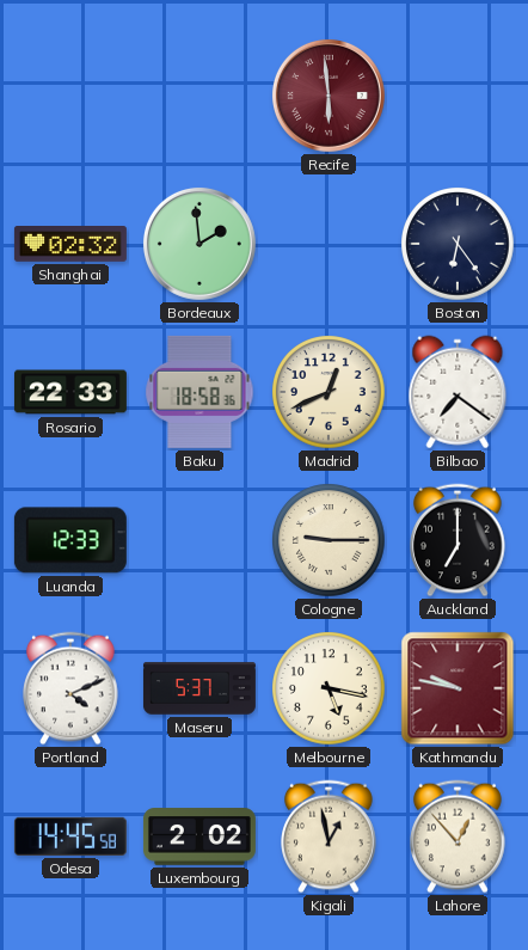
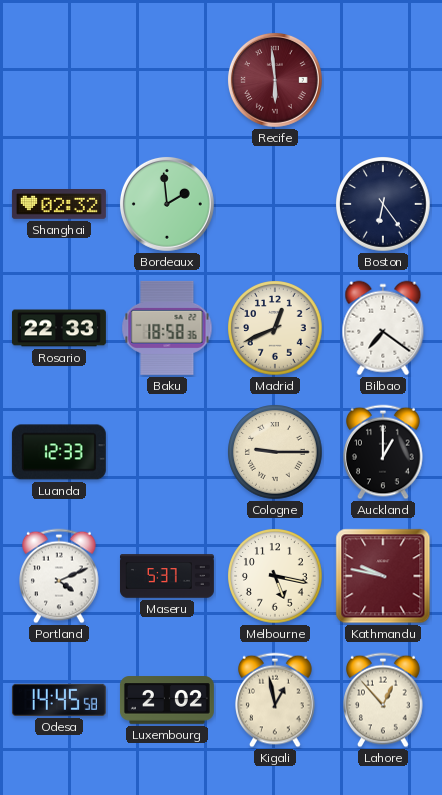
Auckland: 7:00 -> 1:00
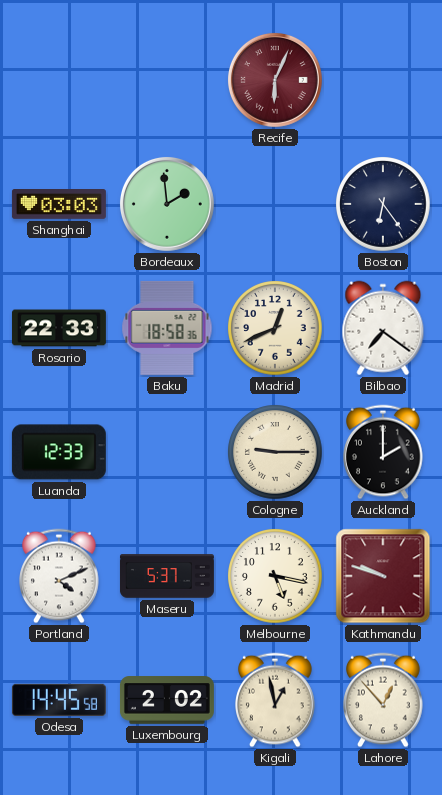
Recife: 5:59 -> 6:04
Shanghai: 02:32 -> 03:03
Auckland: 1:00 -> 2:00
Kathmandu: 9:47 -> 9:48
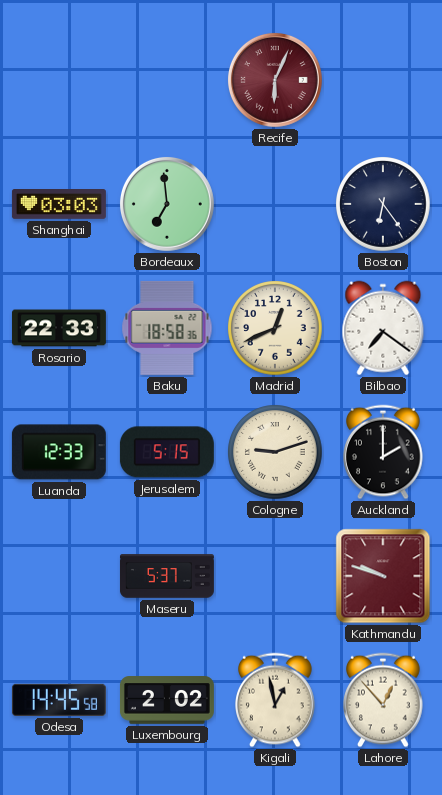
Bordeaux: 1:59 -> 6:59
Jerusalem: none -> 5:15
Cologne: 9:15 -> 9:12
Portland: 4:11 -> none
Melbourne: 5:17 -> none
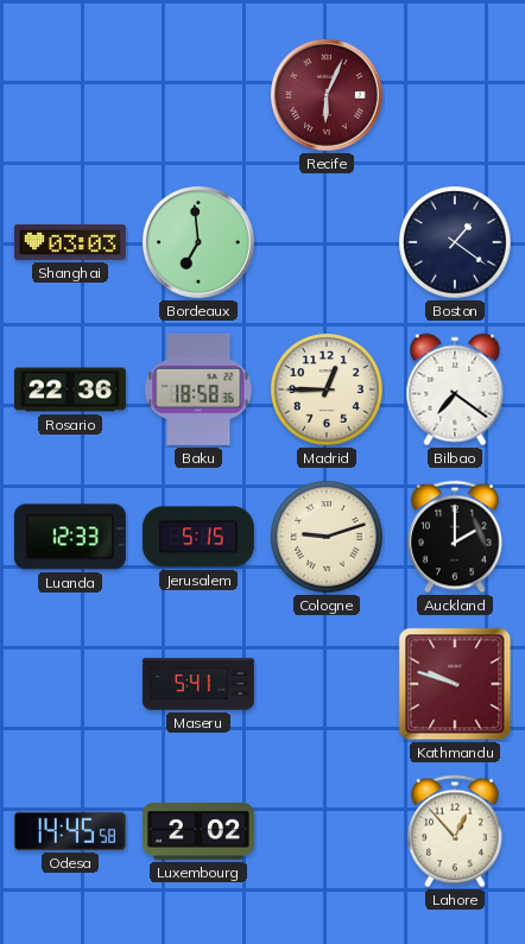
Boston: 6:24 -> 1:21
Rosario: 22:33 -> 22:36
Madrid: 12:41 -> 12:45
Maseru: 5:37 -> 5:41
Kigali: 12:58 -> none
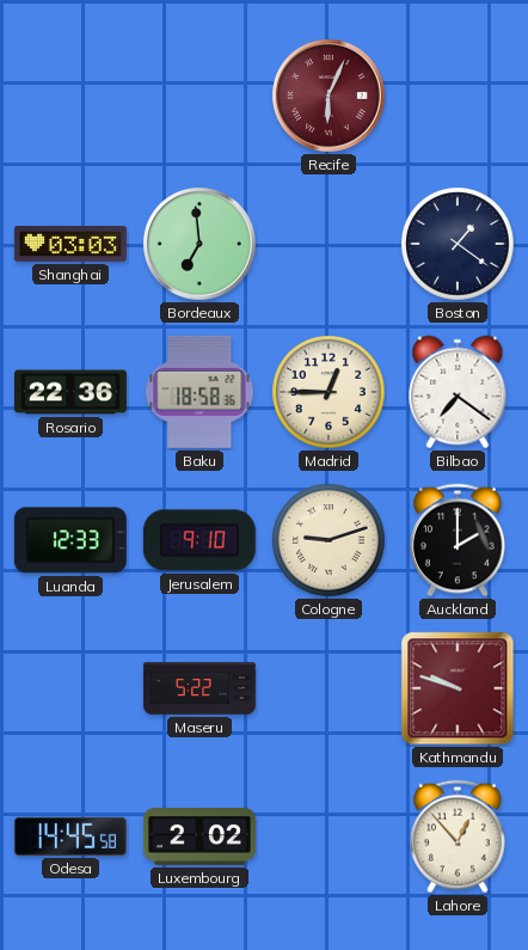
Jerusalem: 5:15 -> 9:10
Maseru: 5:41 -> 5:22
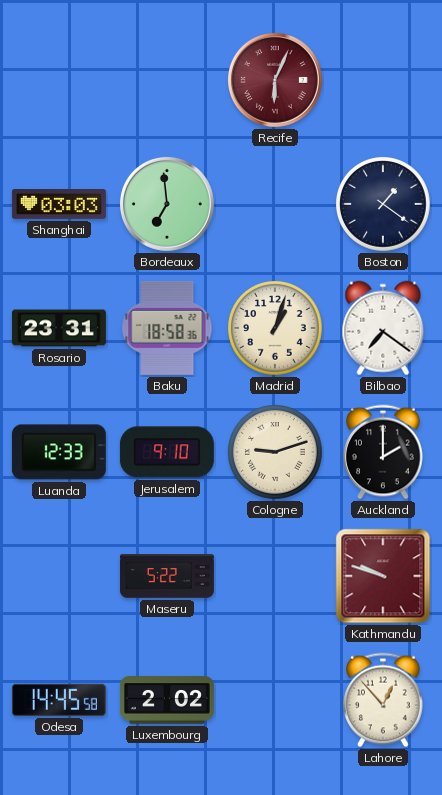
Rosario: 22:36 -> 23:31
Madrid: 12:45 -> 1:03
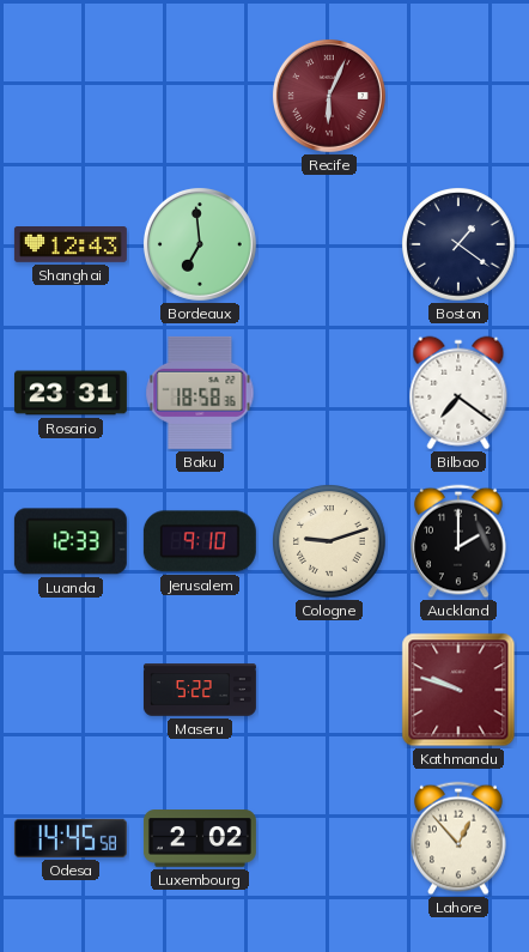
Shanghai: 03:03 -> 12:43
Madrid: 1:03 -> none
